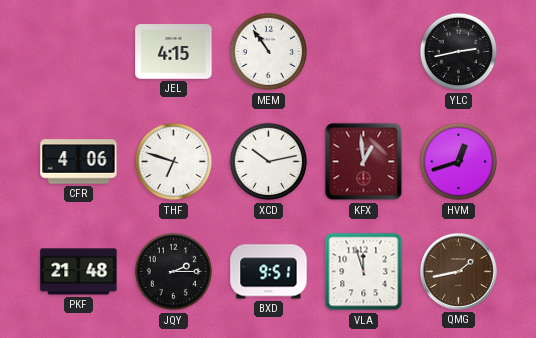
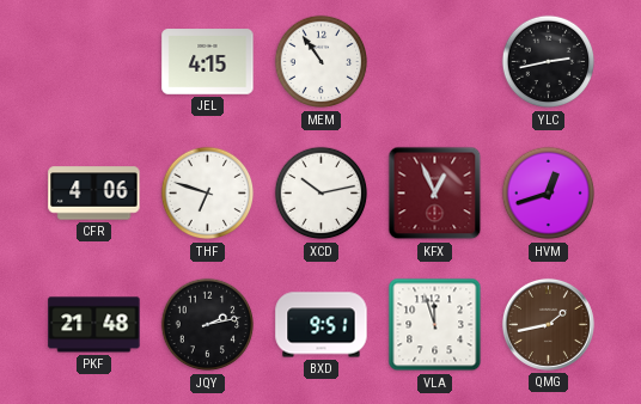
KFX: 12:59 -> 12:56
JQY: 2:15 -> 2:13
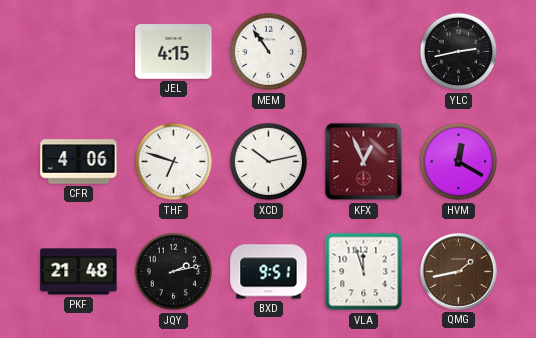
HVM: 12:42 -> 12:20
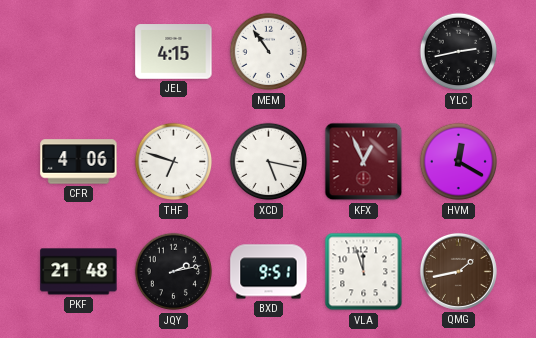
XCD: 10:13 -> 5:17
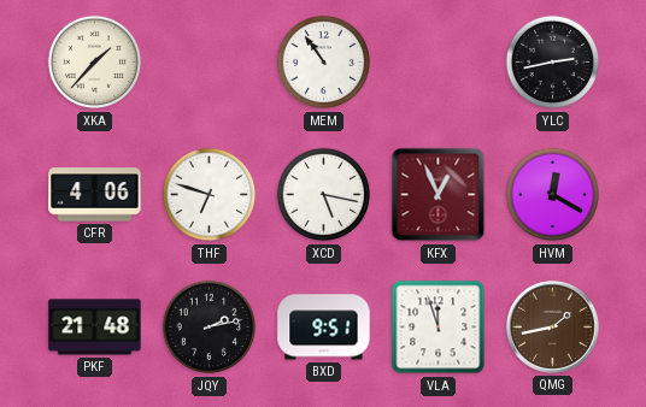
XKA: none -> 1:37
JEL: 4:15 -> none
